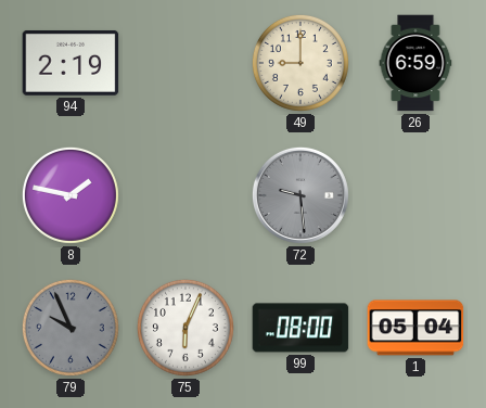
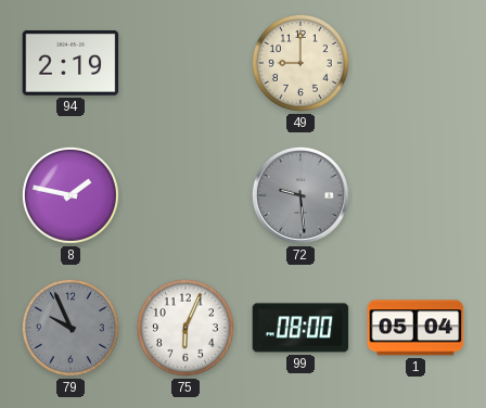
26: 6:59 -> none
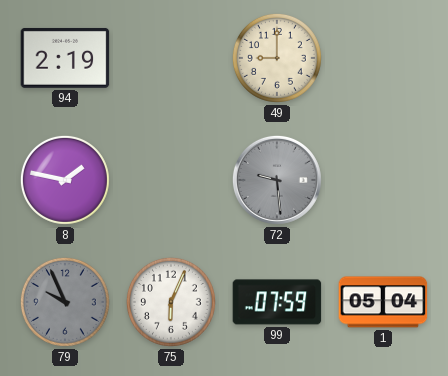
99: 08:00 -> 07:59
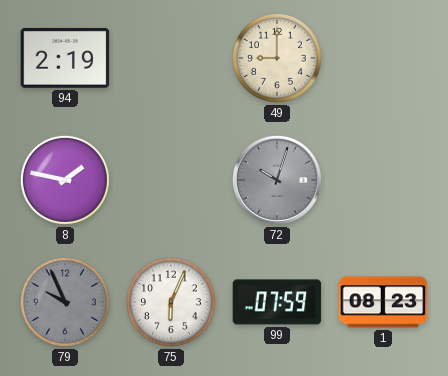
72: 9:29 -> 10:03
1: 05:04 -> 08:23
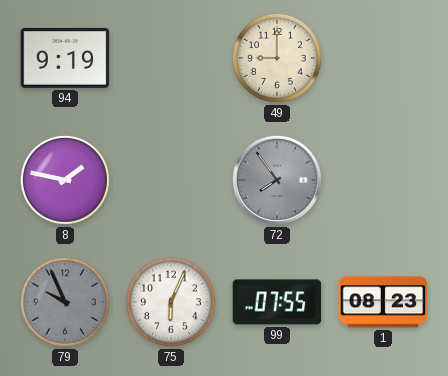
94: 2:19 -> 9:19
72: 10:03 -> 7:54
99: 07:59 -> 07:55
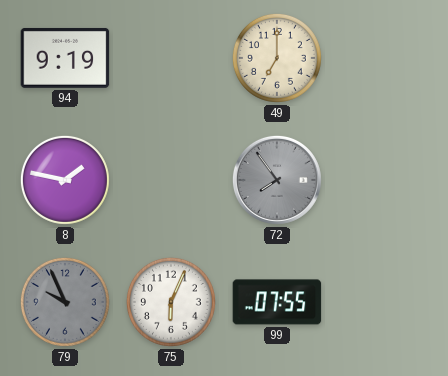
49: 9:00 -> 7:00
1: 08:23 -> none
